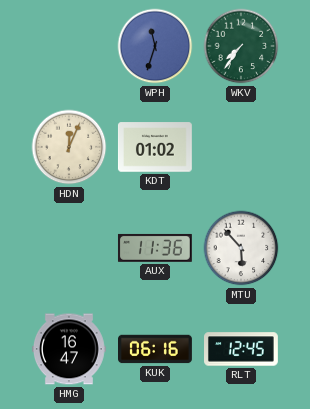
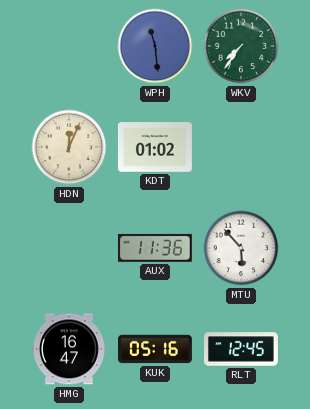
WPH: 11:33 -> 11:29
KUK: 06:16 -> 05:16
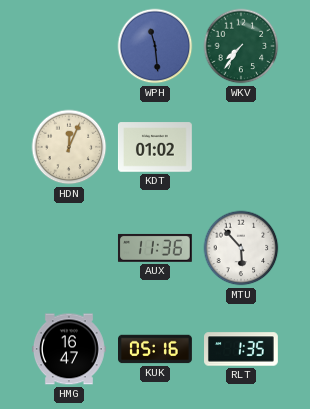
RLT: 12:45 -> 1:35
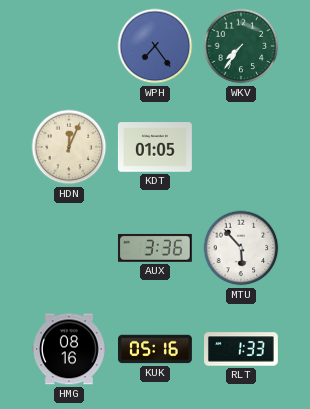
WPH: 11:29 -> 7:24
KDT: 01:02 -> 01:05
AUX: 11:36 -> 3:36
HMG: 16:47 -> 08:16
RLT: 1:35 -> 1:33
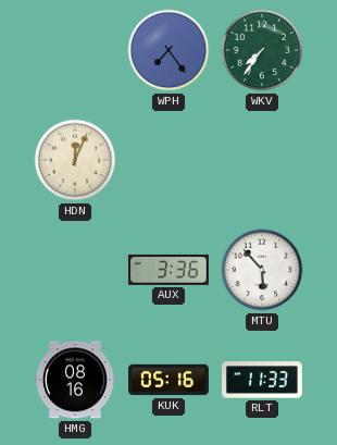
KDT: 01:05 -> none
RLT: 1:33 -> 11:33
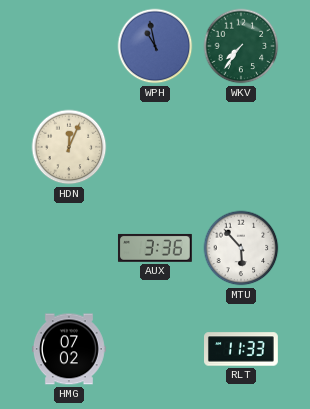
WPH: 7:24 -> 10:58
HMG: 08:16 -> 07:02
KUK: 05:16 -> none
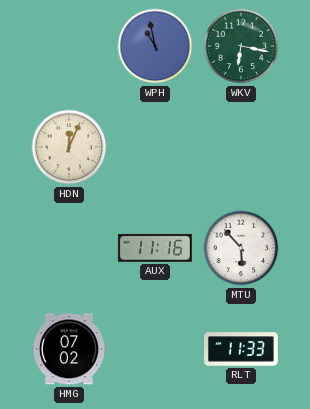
WKV: 7:36 -> 6:17
AUX: 3:36 -> 11:16
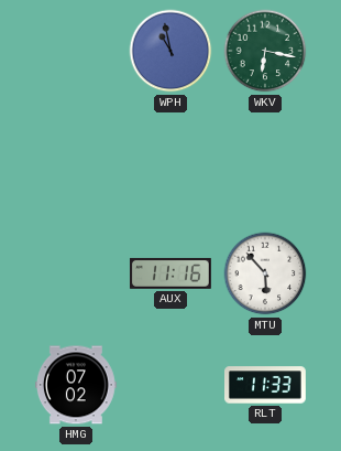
HDN: 12:04 -> none
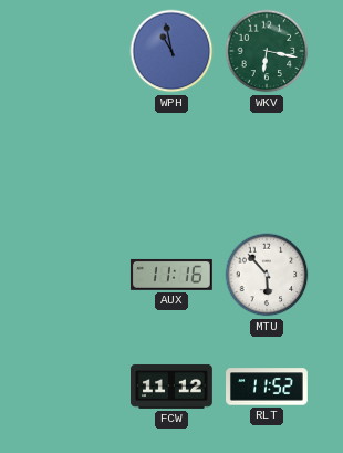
HMG: 07:02 -> none
FCW: none -> 11:12
RLT: 11:33 -> 11:52
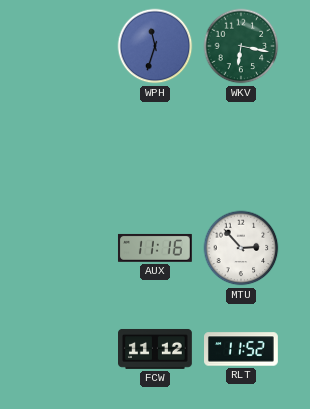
WPH: 10:58 -> 11:33
MTU: 5:53 -> 2:53
